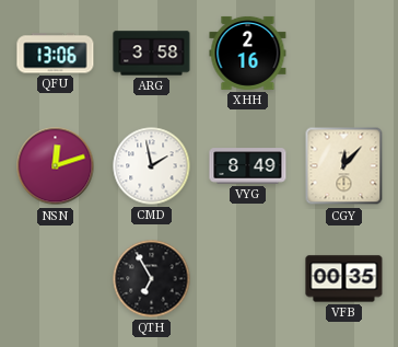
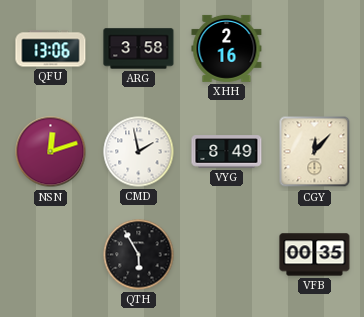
QTH: 6:55 -> 5:55
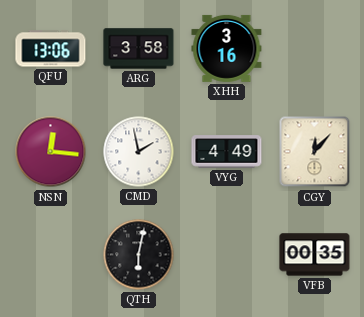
XHH: 2:16 -> 3:16
NSN: 12:12 -> 12:16
VYG: 8:49 -> 4:49
QTH: 5:55 -> 6:02
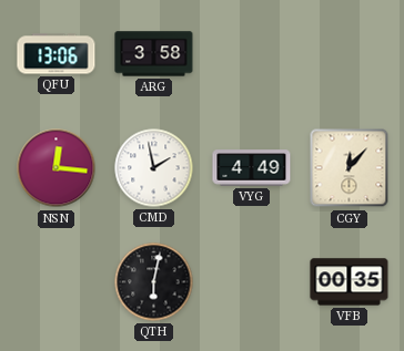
XHH: 3:16 -> none
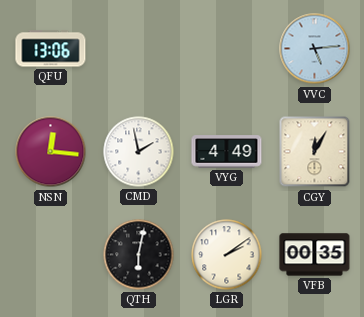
ARG: 3:58 -> none
VVC: none -> 5:14
CGY: 12:07 -> 12:05
LGR: none -> 2:09
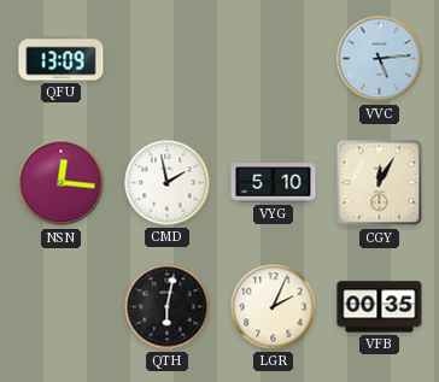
QFU: 13:06 -> 13:09
VYG: 4:49 -> 5:10
LGR: 2:09 -> 2:04
